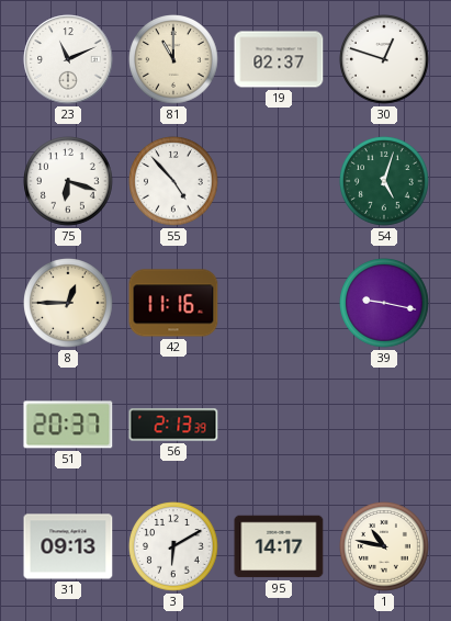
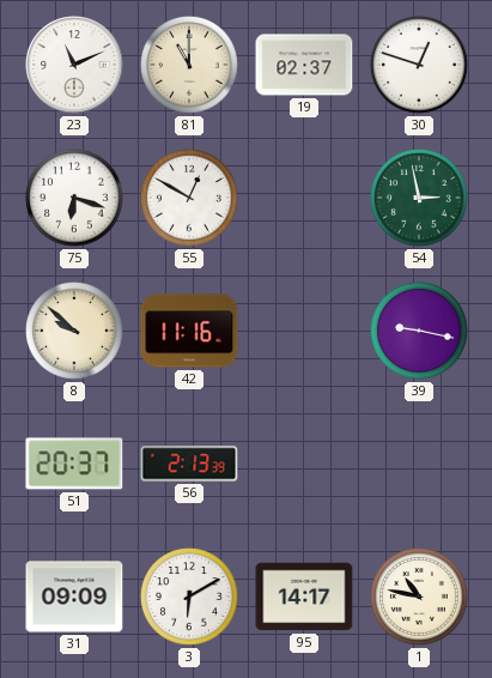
55: 4:53 -> 12:50
54: 5:03 -> 2:58
8: 12:45 -> 9:52
31: 09:13 -> 09:09
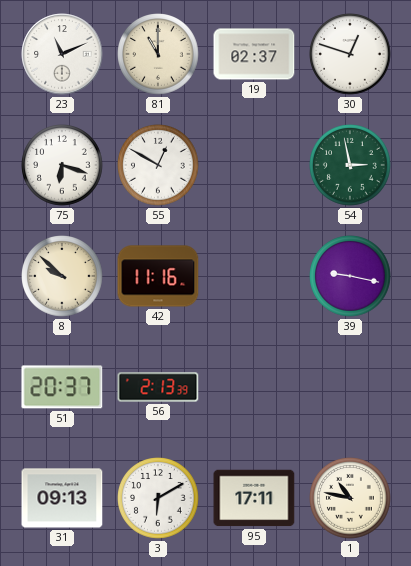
31: 09:09 -> 09:13
95: 14:17 -> 17:11
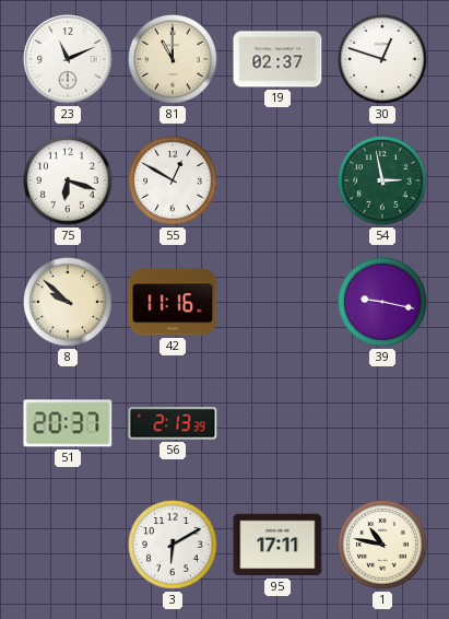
31: 09:13 -> none
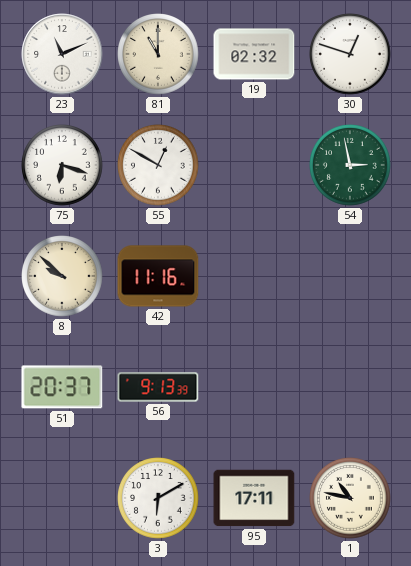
19: 02:37 -> 02:32
39: 9:17 -> none
56: 2:13 -> 9:13
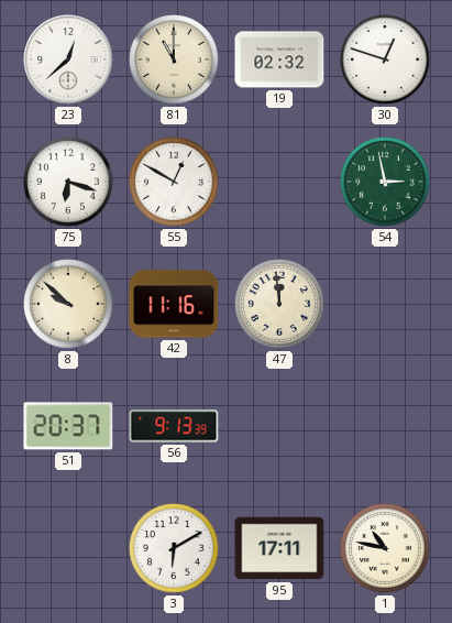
23: 11:11 -> 12:38
47: none -> 11:59
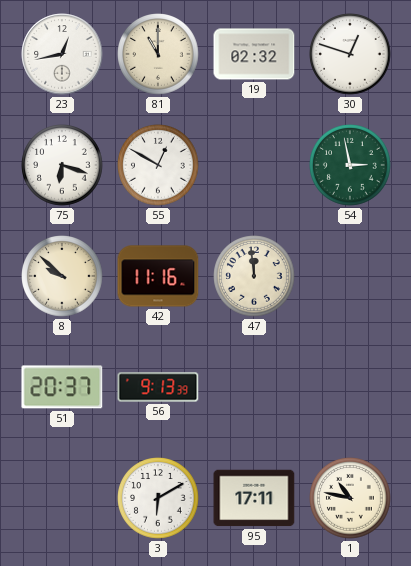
23: 12:38 -> 12:43
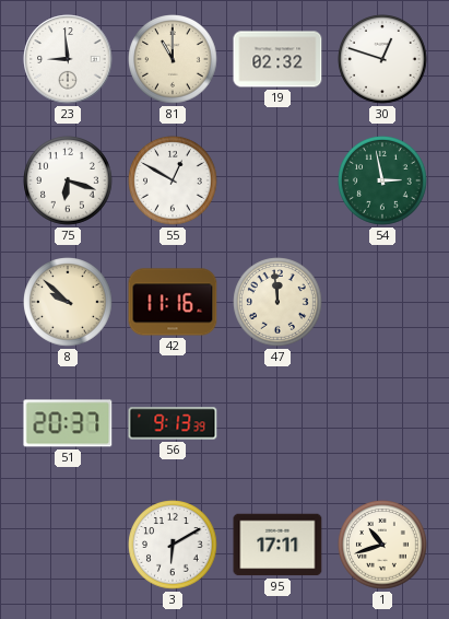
23: 12:43 -> 8:59
1: 10:47 -> 10:42
